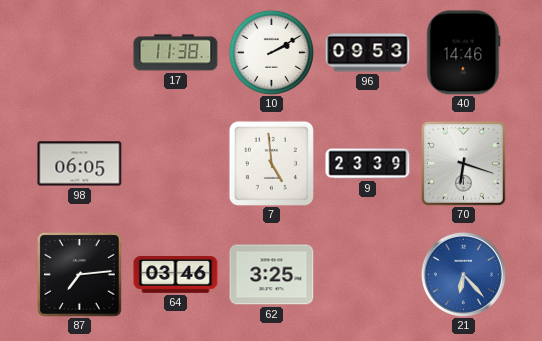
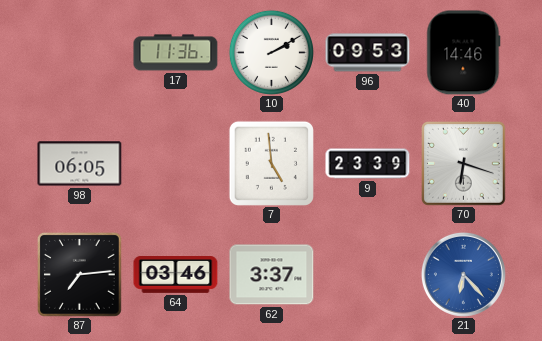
17: 11:38 -> 11:36
62: 3:25 -> 3:37
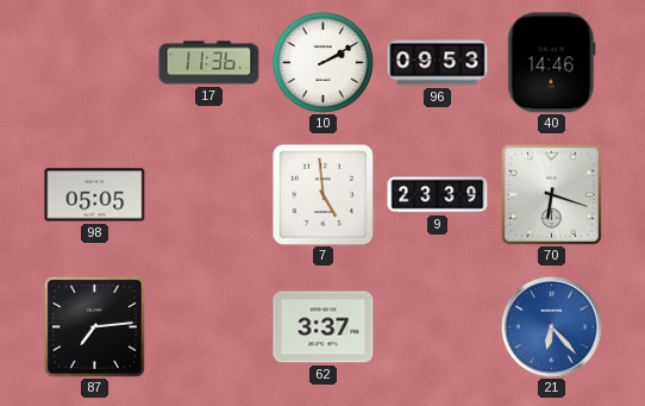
98: 06:05 -> 05:05
64: 03:46 -> none
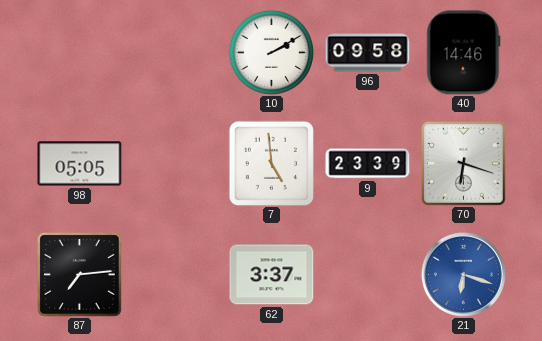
17: 11:36 -> none
96: 09:53 -> 09:58
21: 6:23 -> 6:18
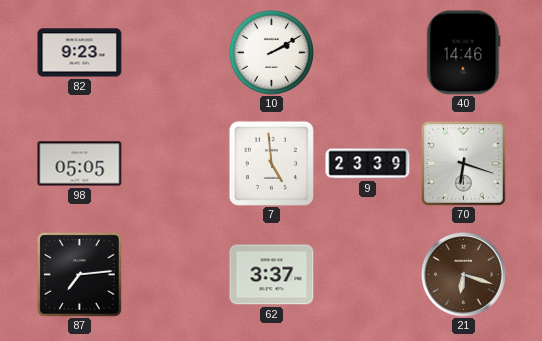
82: none -> 9:23
96: 09:58 -> none
21 dial: blue -> brown
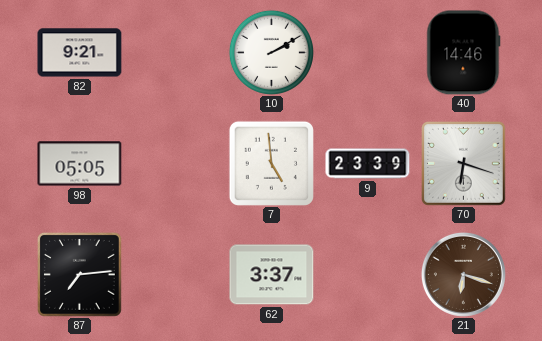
82: 9:23 -> 9:21
